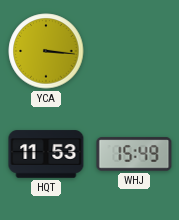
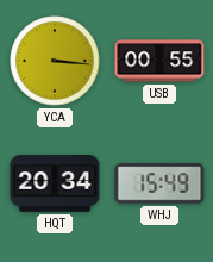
USB: none -> 00:55
HQT: 11:53 -> 20:34
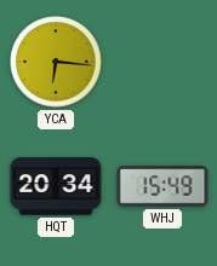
YCA: 3:16 -> 6:16
USB: 00:55 -> none
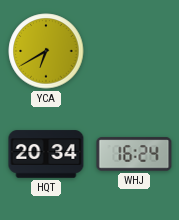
YCA: 6:16 -> 6:40
WHJ: 15:49 -> 16:24
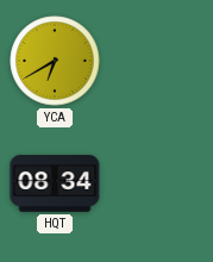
HQT: 20:34 -> 08:34
WHJ: 16:24 -> none
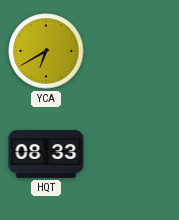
HQT: 08:34 -> 08:33
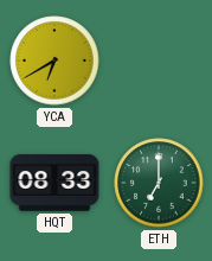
ETH: none -> 7:00
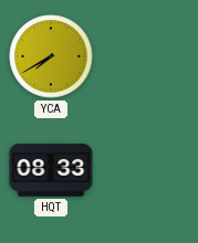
YCA: 6:40 -> 7:40
ETH: 7:00 -> none
